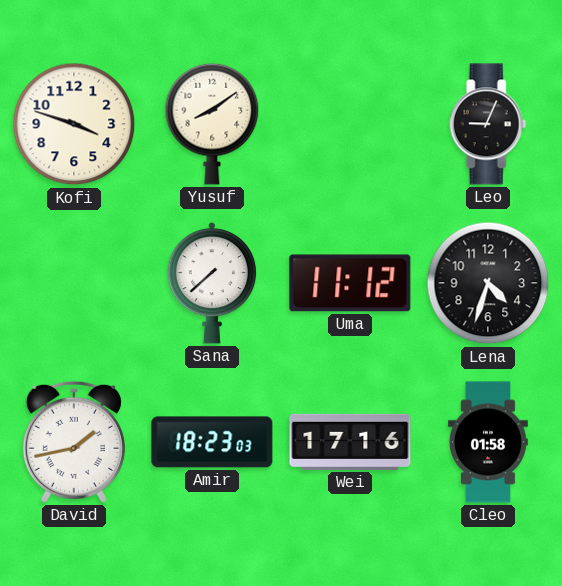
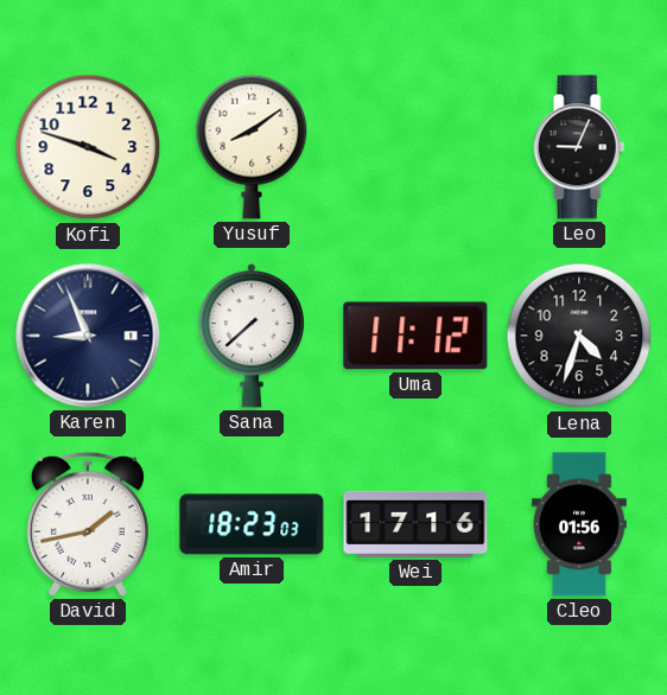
Karen: none -> 8:56
Cleo: 01:58 -> 01:56
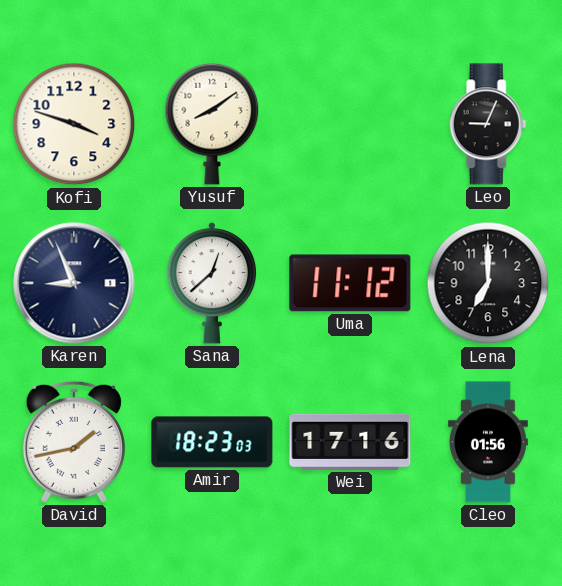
Sana: 7:38 -> 12:38
Lena: 4:33 -> 7:00
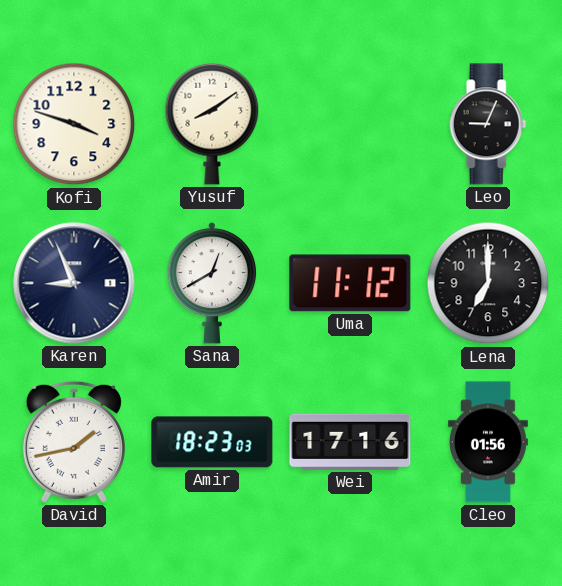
Sana: 12:38 -> 12:40
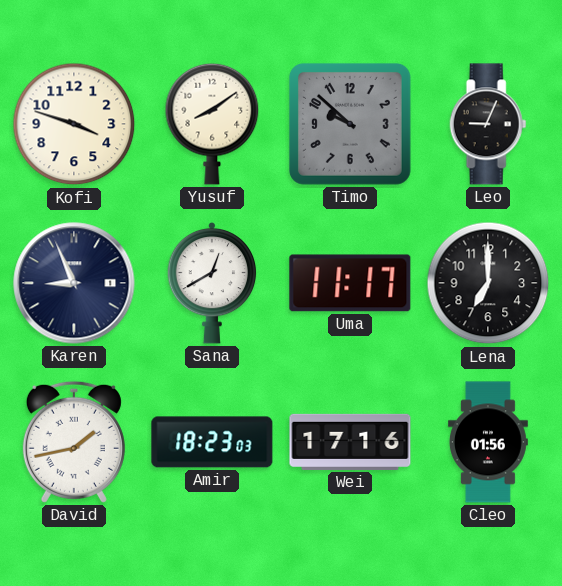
Timo: none -> 9:52
Uma: 11:12 -> 11:17
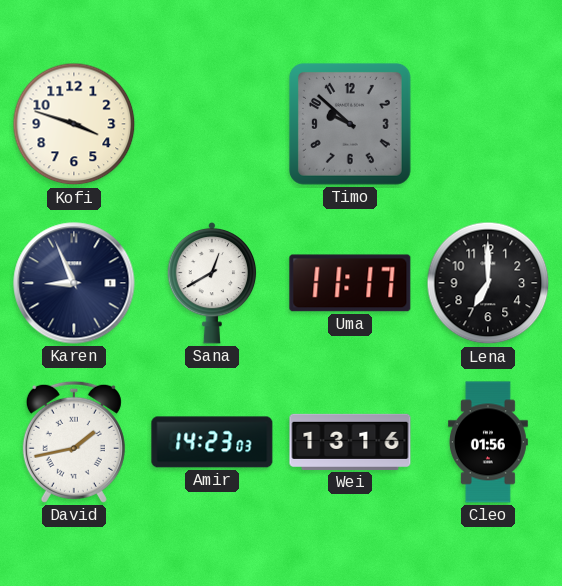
Yusuf: 8:09 -> none
Leo: 9:04 -> none
Amir: 18:23 -> 14:23
Wei: 17:16 -> 13:16
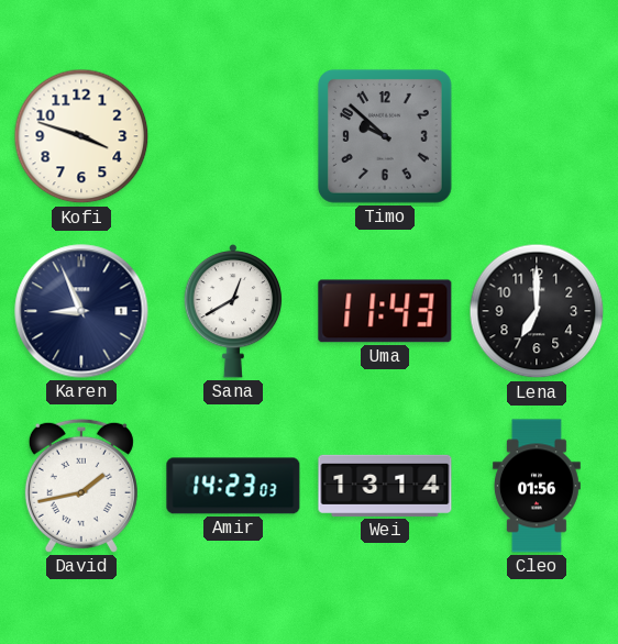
Uma: 11:17 -> 11:43
Wei: 13:16 -> 13:14
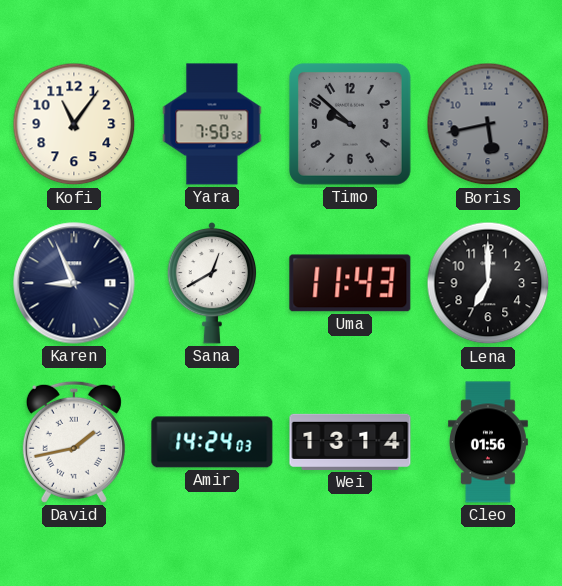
Kofi: 3:48 -> 11:06
Yara: none -> 7:50
Boris: none -> 5:43
Amir: 14:23 -> 14:24
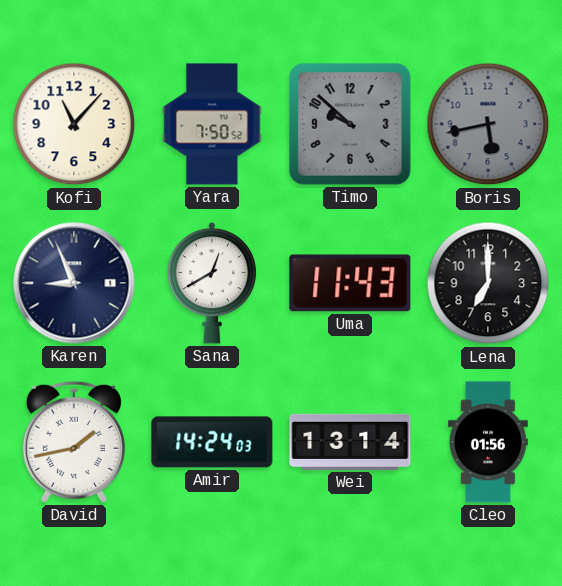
Kofi: 11:06 -> 11:07
